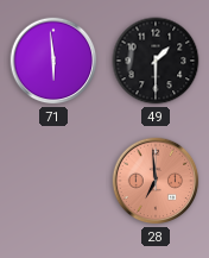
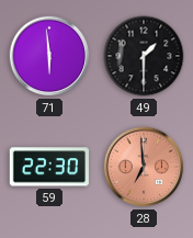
59: none -> 22:30
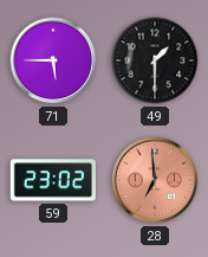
71: 5:59 -> 5:45
59: 22:30 -> 23:02
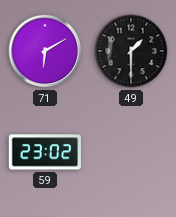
71: 5:45 -> 6:10
28: 6:59 -> none
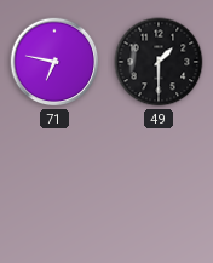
71: 6:10 -> 6:47
59: 23:02 -> none
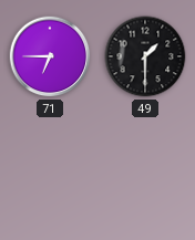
71: 6:47 -> 6:45
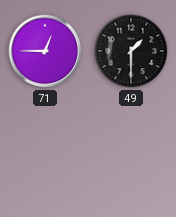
71: 6:45 -> 12:45
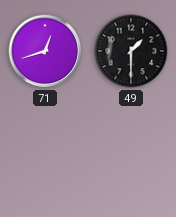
71: 12:45 -> 12:42
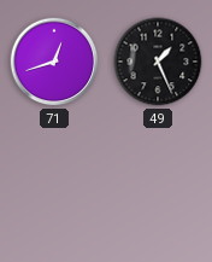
49: 1:30 -> 1:26
